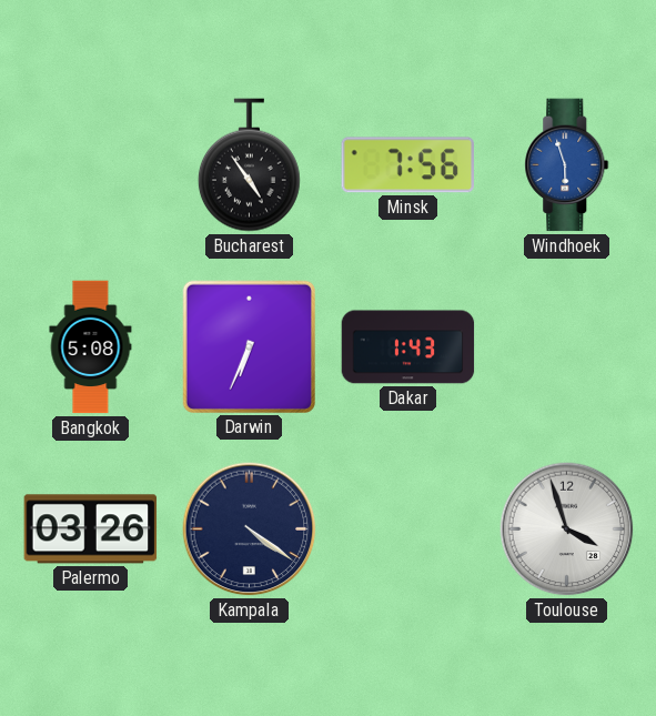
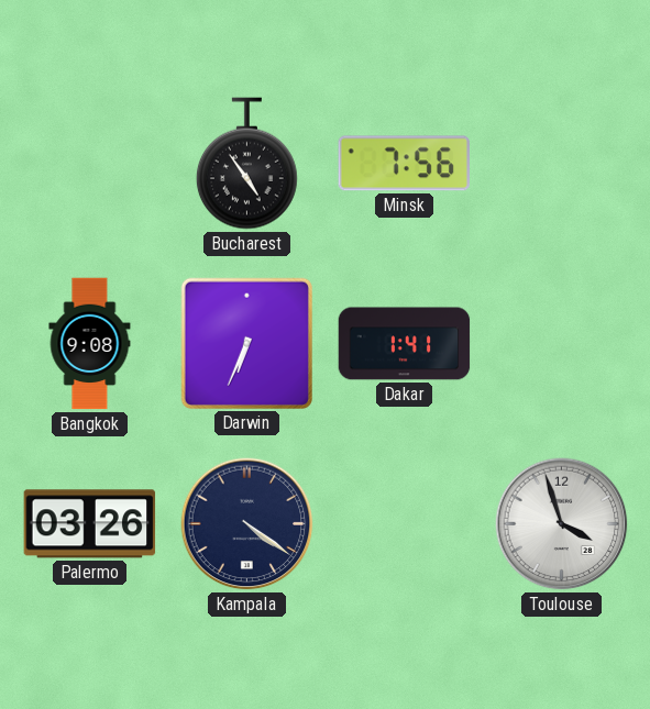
Windhoek: 5:57 -> none
Bangkok: 5:08 -> 9:08
Dakar: 1:43 -> 1:41
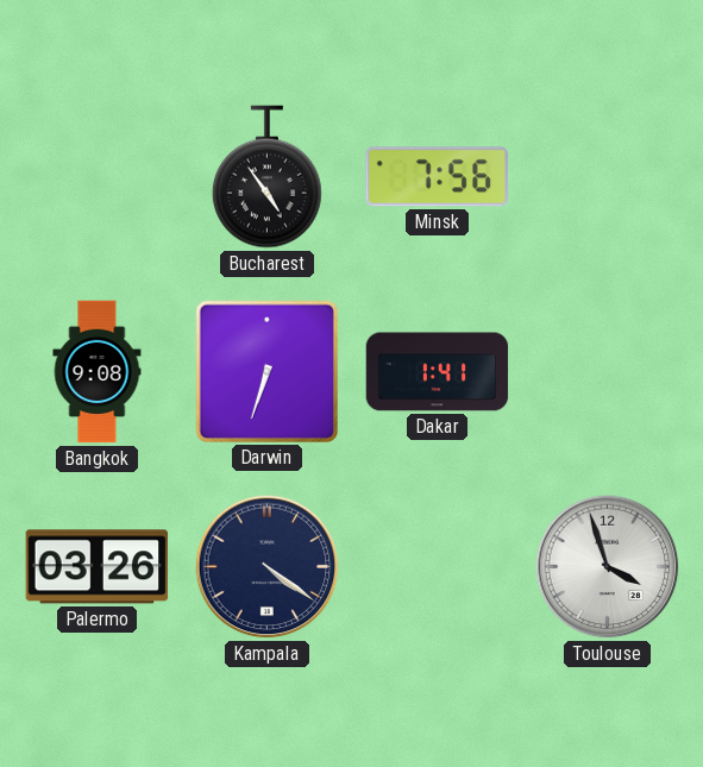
Darwin: 6:34 -> 6:33
